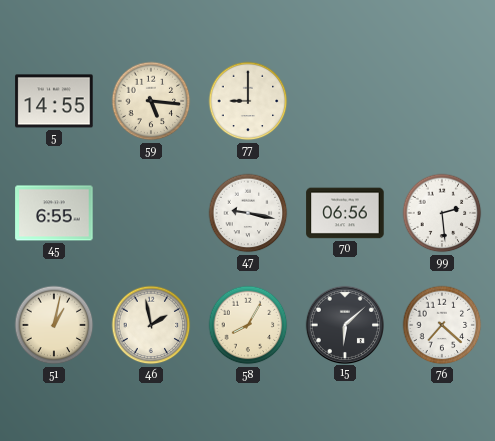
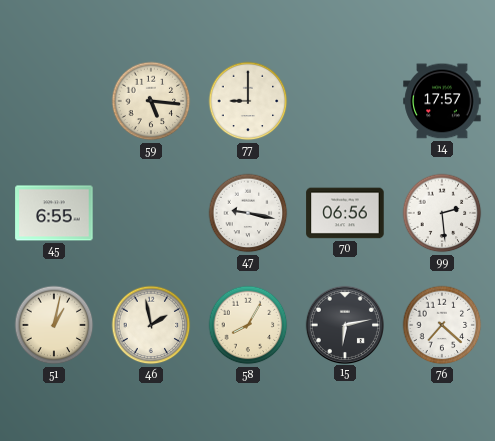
5: 14:55 -> none
14: none -> 17:57
15: 6:08 -> 6:13
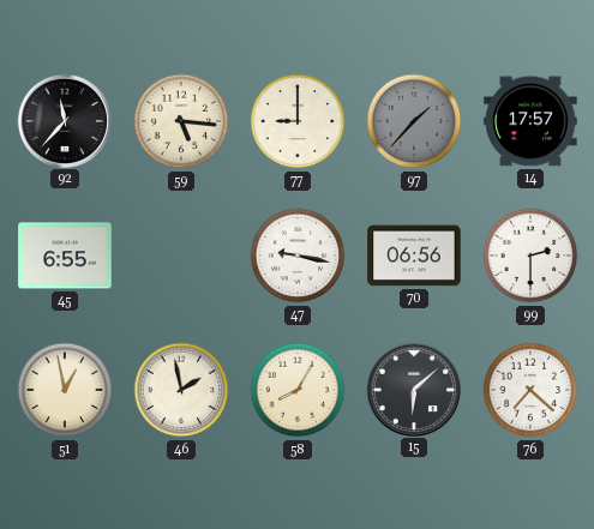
92: none -> 11:37
97: none -> 1:37
99: 2:29 -> 2:30
51: 1:02 -> 12:58
15: 6:13 -> 6:08
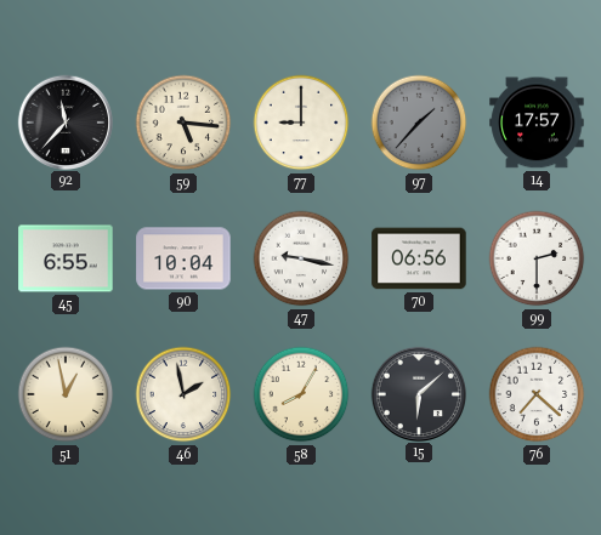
90: none -> 10:04
